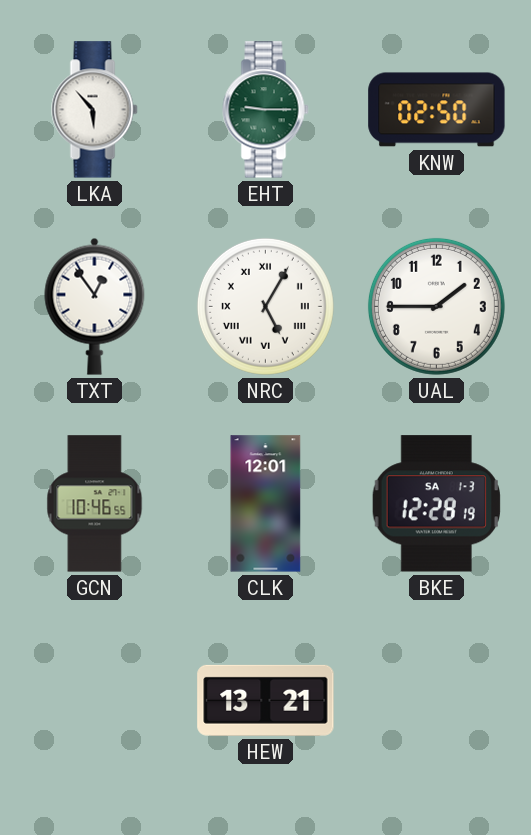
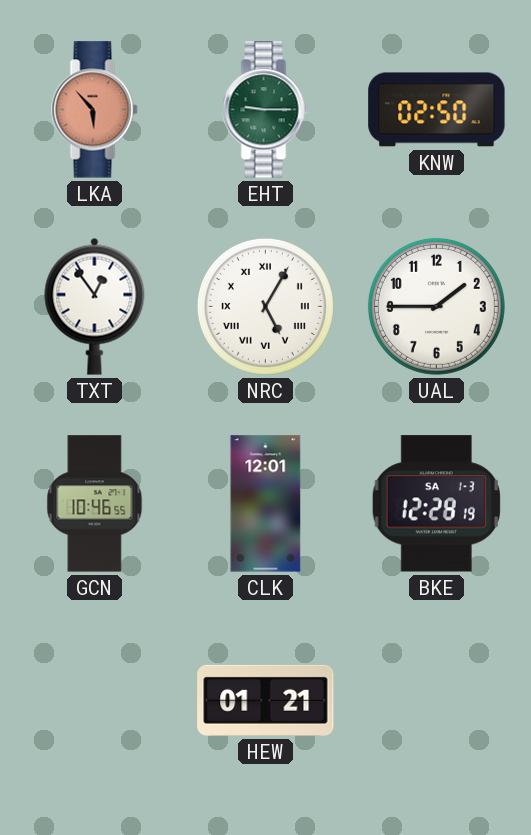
LKA dial: white -> salmon
HEW: 13:21 -> 01:21
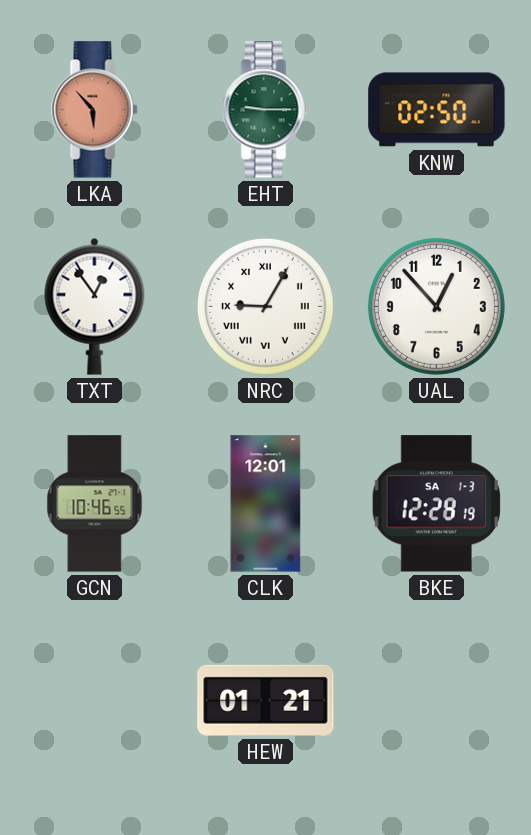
NRC: 5:05 -> 9:05
UAL: 1:45 -> 12:53
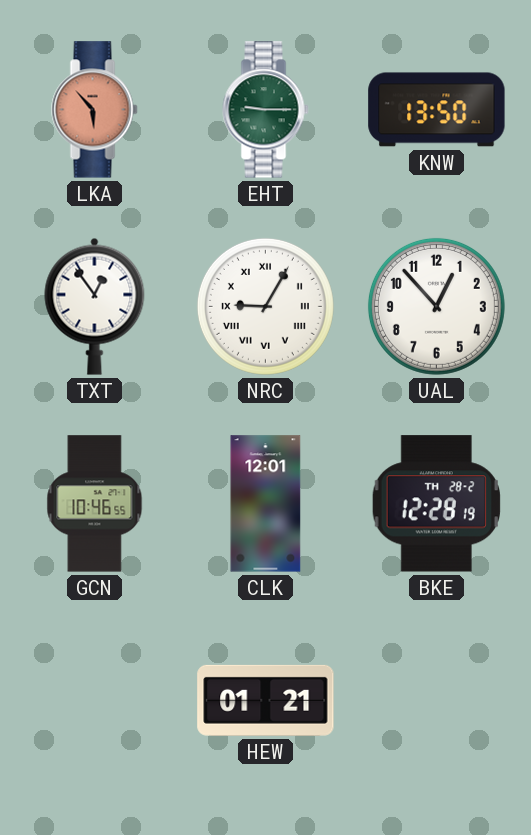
KNW: 02:50 -> 13:50
BKE date: SA 1-3 -> TH 28-2
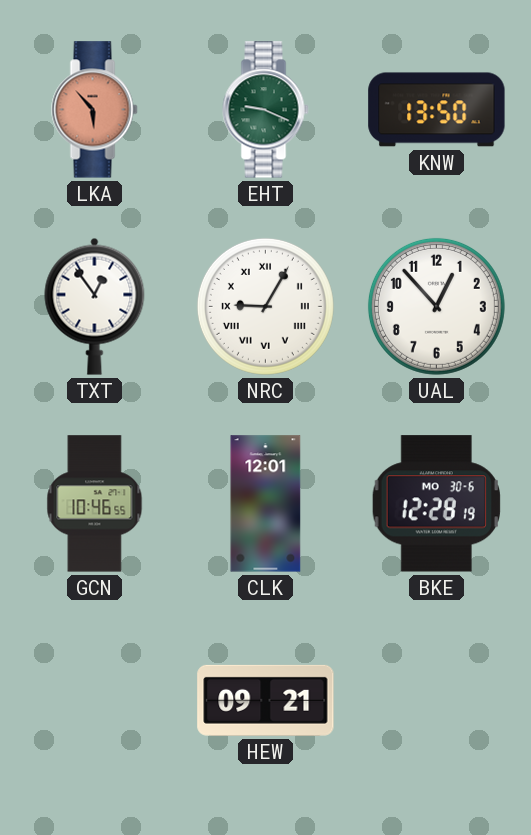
EHT: 9:15 -> 9:19
BKE date: TH 28-2 -> MO 30-6
HEW: 01:21 -> 09:21
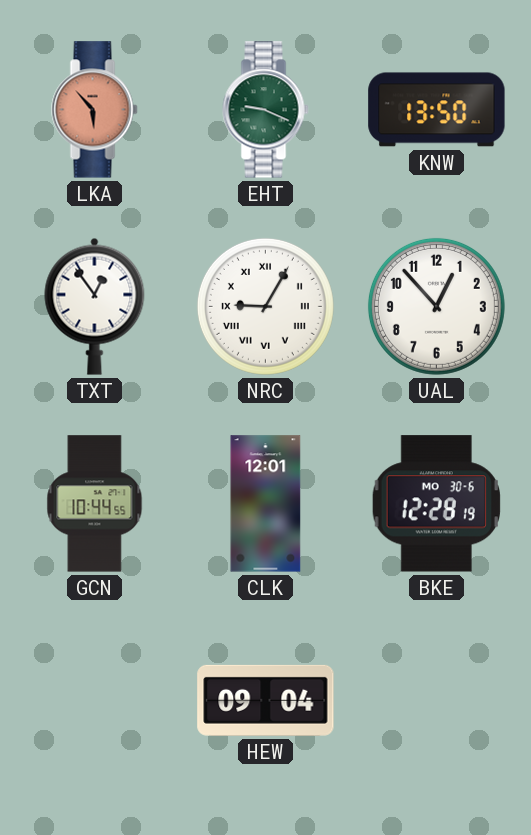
GCN: 10:46 -> 10:44
HEW: 09:21 -> 09:04
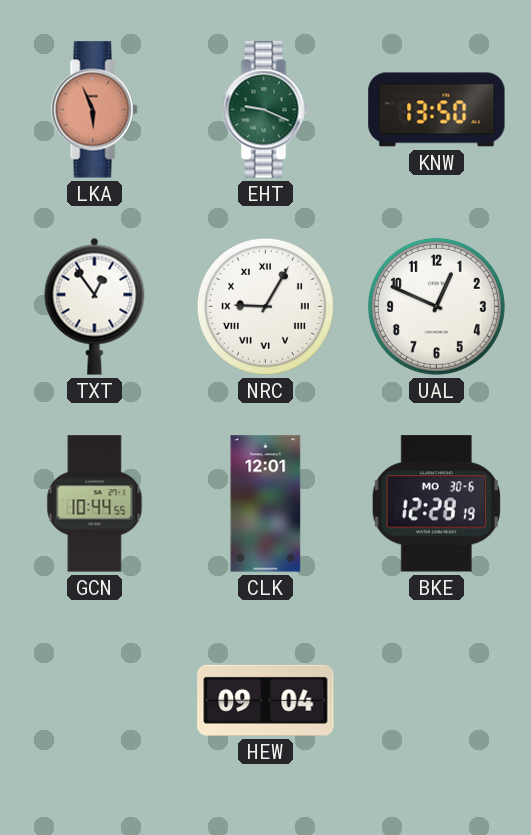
LKA: 5:53 -> 5:56
UAL: 12:53 -> 12:49
